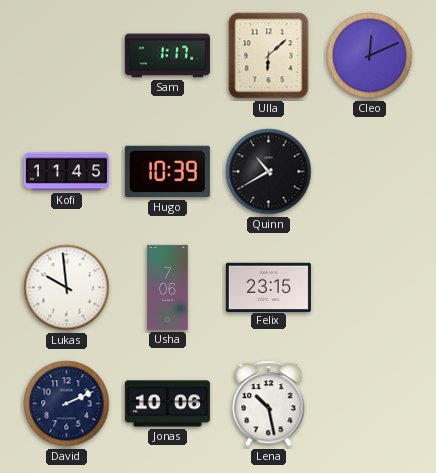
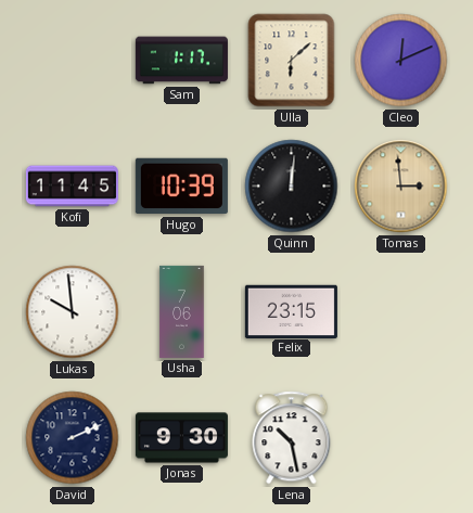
Quinn: 10:40 -> 12:01
Tomas: none -> 2:59
Jonas: 10:06 -> 9:30
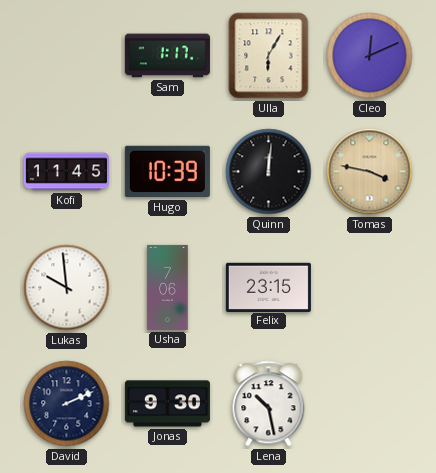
Ulla: 6:08 -> 6:05
Tomas: 2:59 -> 3:47
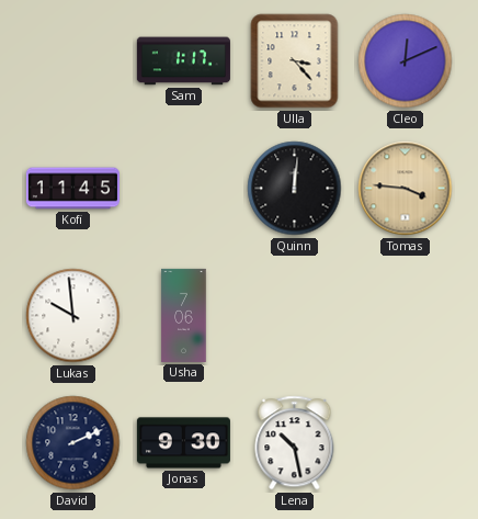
Ulla: 6:05 -> 3:23
Hugo: 10:39 -> none
Tomas: 3:47 -> 3:46
Felix: 23:15 -> none
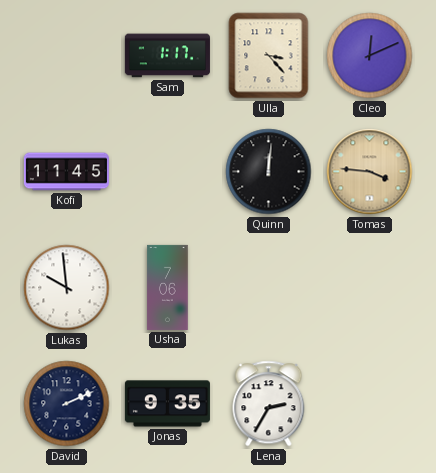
Jonas: 9:30 -> 9:35
Lena: 10:28 -> 2:35
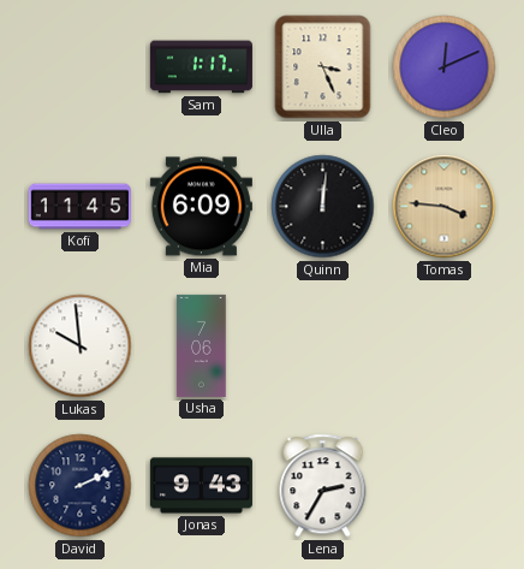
Ulla: 3:23 -> 3:26
Mia: none -> 6:09
Jonas: 9:35 -> 9:43
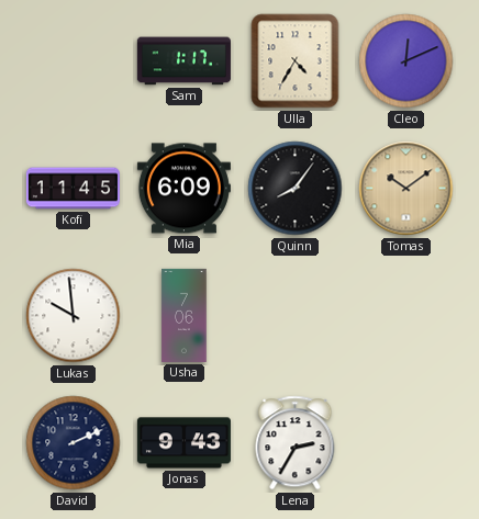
Ulla: 3:26 -> 4:35
Quinn: 12:01 -> 8:06
Tomas: 3:46 -> 10:09
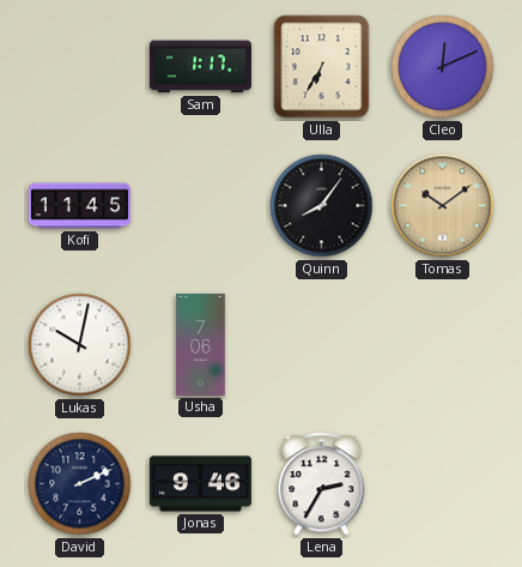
Ulla: 4:35 -> 6:35
Mia: 6:09 -> none
Lukas: 9:59 -> 10:02
Jonas: 9:43 -> 9:46
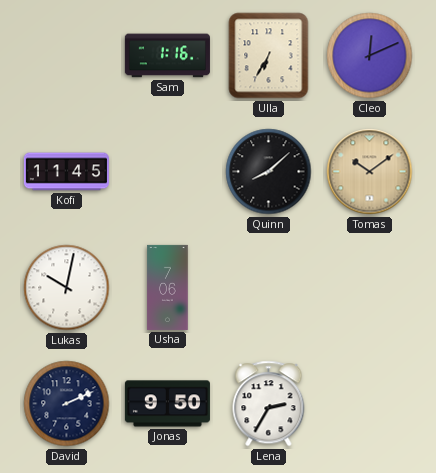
Sam: 1:17 -> 1:16
Quinn: 8:06 -> 8:08
Jonas: 9:46 -> 9:50
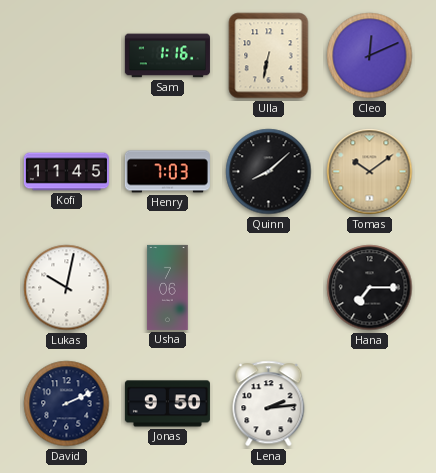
Ulla: 6:35 -> 6:32
Henry: none -> 7:03
Hana: none -> 7:15
Lena: 2:35 -> 2:14
